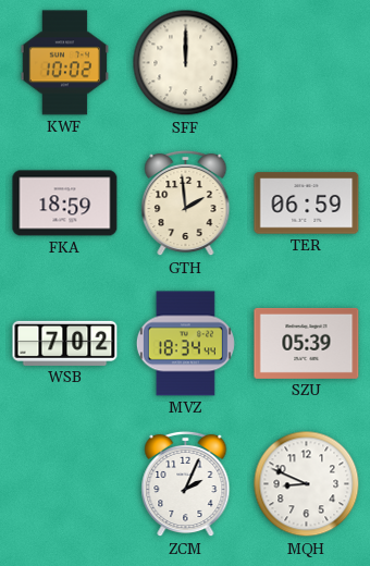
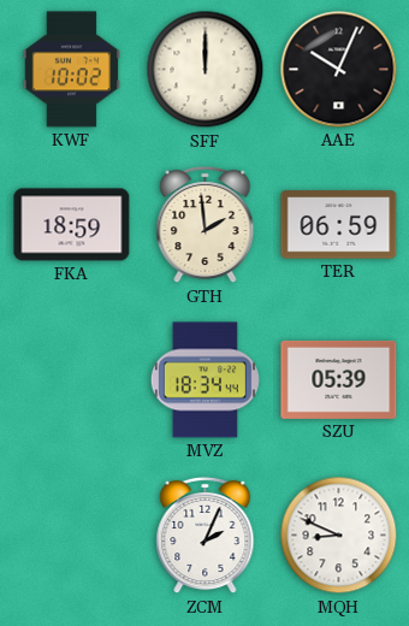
AAE: none -> 10:04
WSB: 7:02 -> none
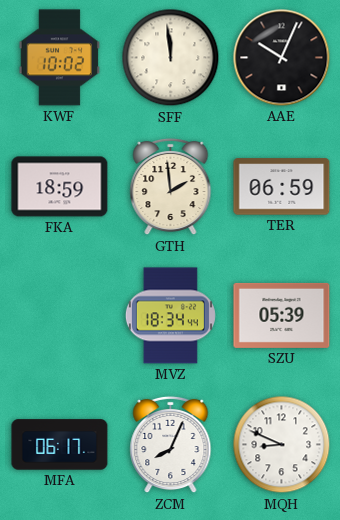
SFF: 12:00 -> 11:59
MFA: none -> 06:17
ZCM: 2:04 -> 8:04
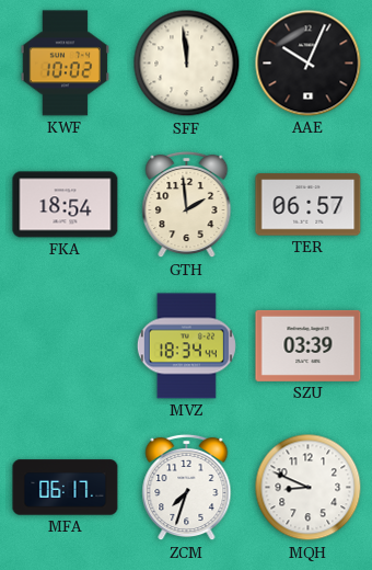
FKA: 18:59 -> 18:54
TER: 06:59 -> 06:57
SZU: 05:39 -> 03:39
ZCM: 8:04 -> 7:33
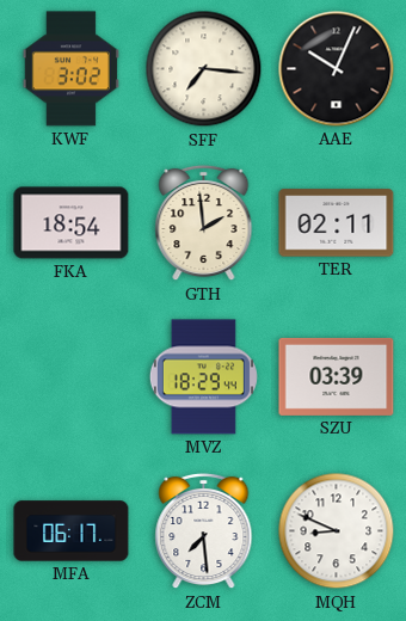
KWF: 10:02 -> 3:02
SFF: 11:59 -> 7:16
TER: 06:57 -> 02:11
MVZ: 18:34 -> 18:29
ZCM: 7:33 -> 7:29
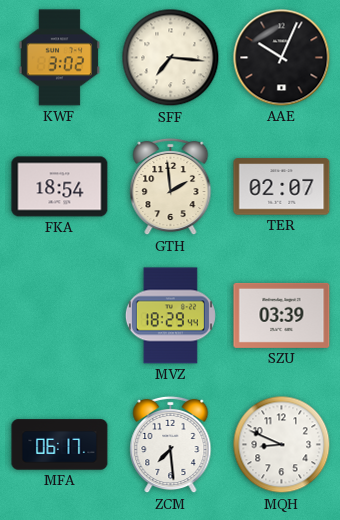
TER: 02:11 -> 02:07
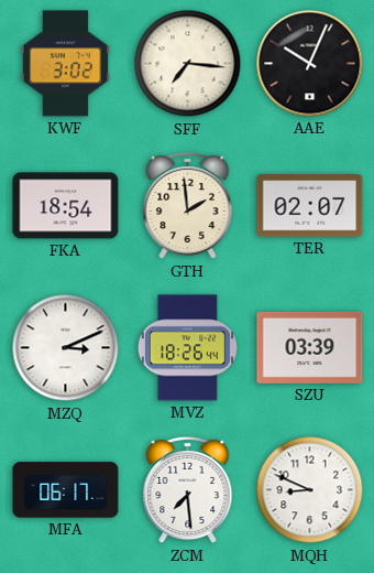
MZQ: none -> 3:11
MVZ: 18:29 -> 18:26
